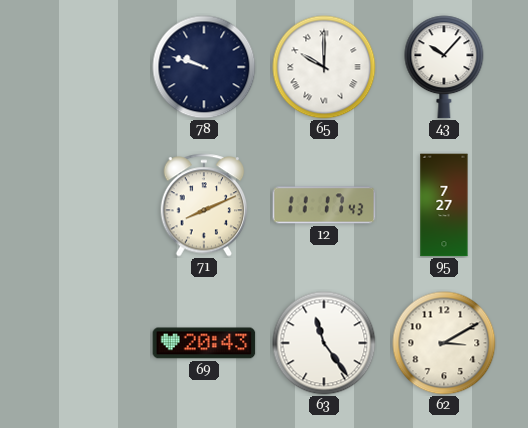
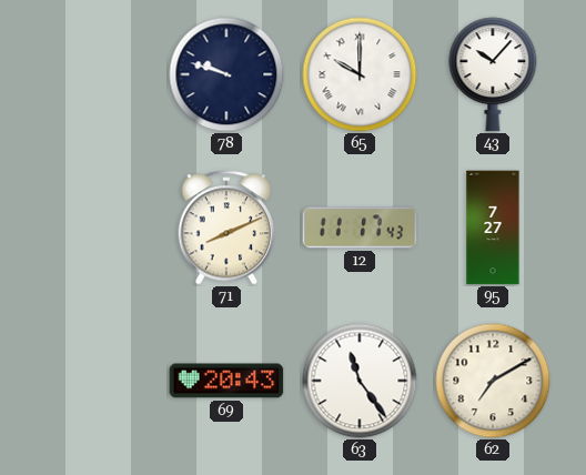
62: 3:10 -> 7:10
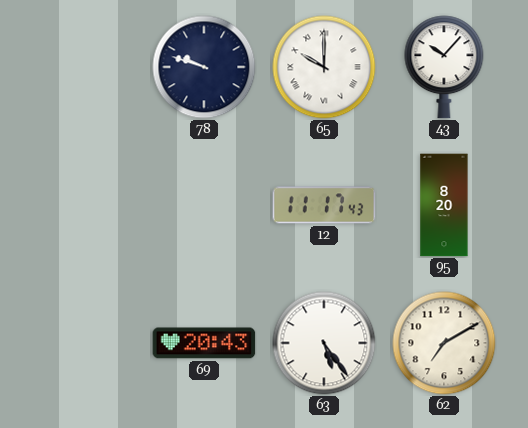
71: 8:11 -> none
95: 7:27 -> 8:20
63: 11:24 -> 5:24
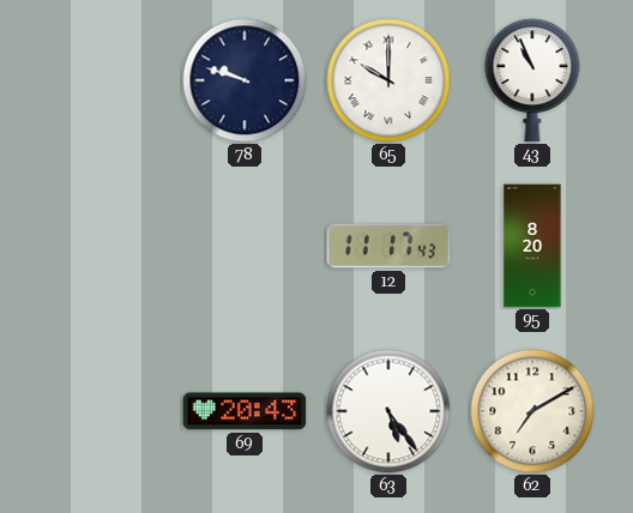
43: 10:07 -> 10:56
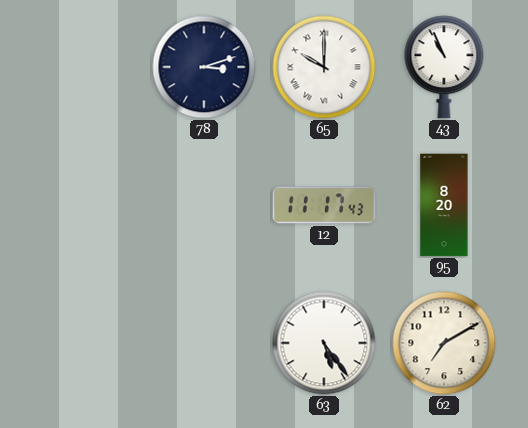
78: 9:48 -> 3:12
69: 20:43 -> none
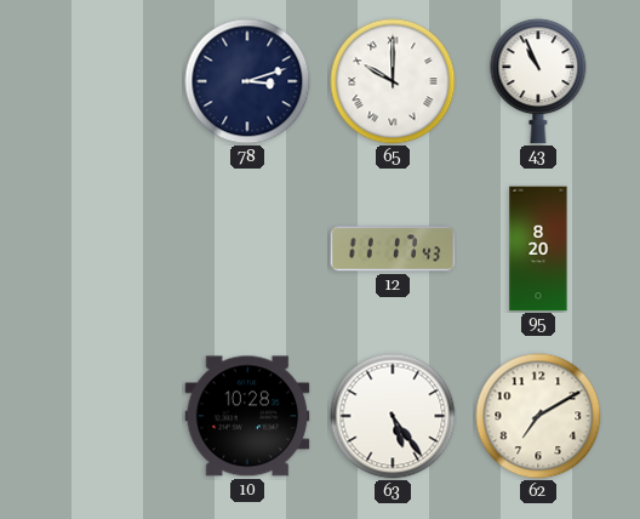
10: none -> 10:28
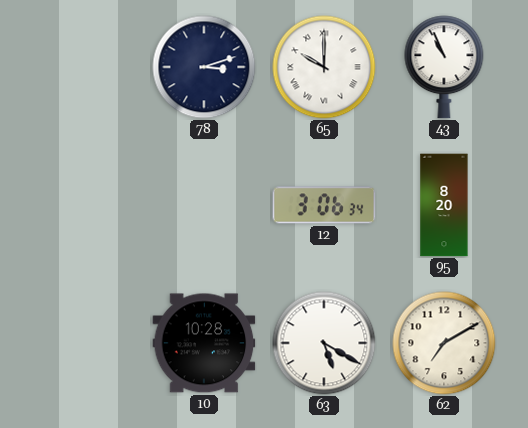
12: 11:17 -> 3:06
63: 5:24 -> 5:20
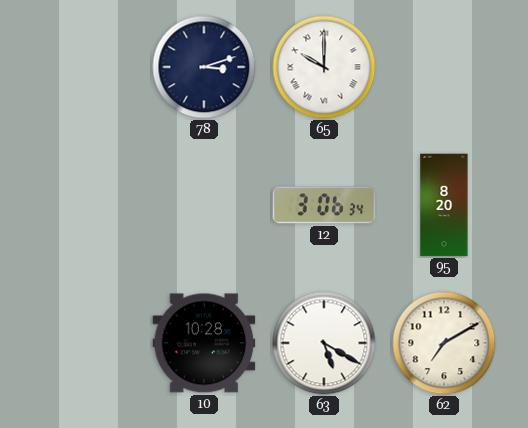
43: 10:56 -> none
